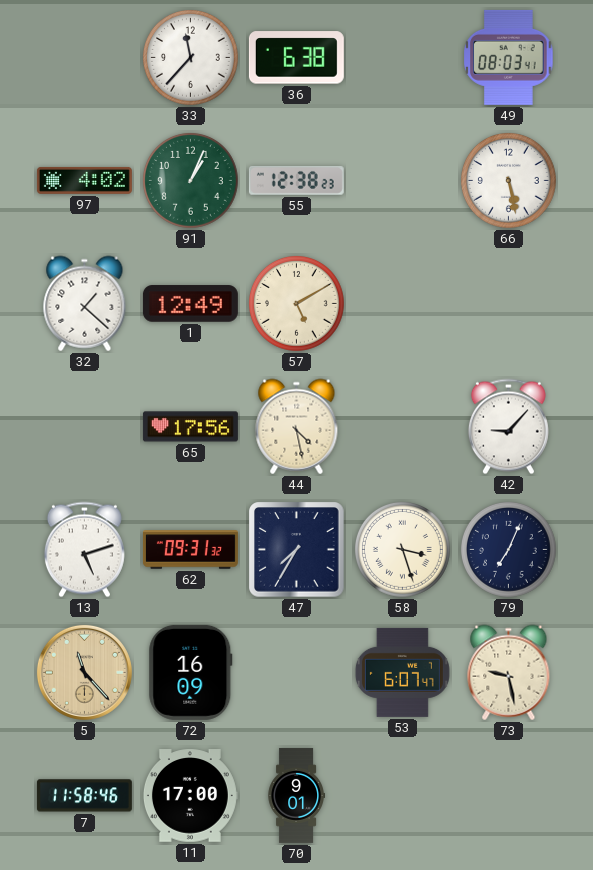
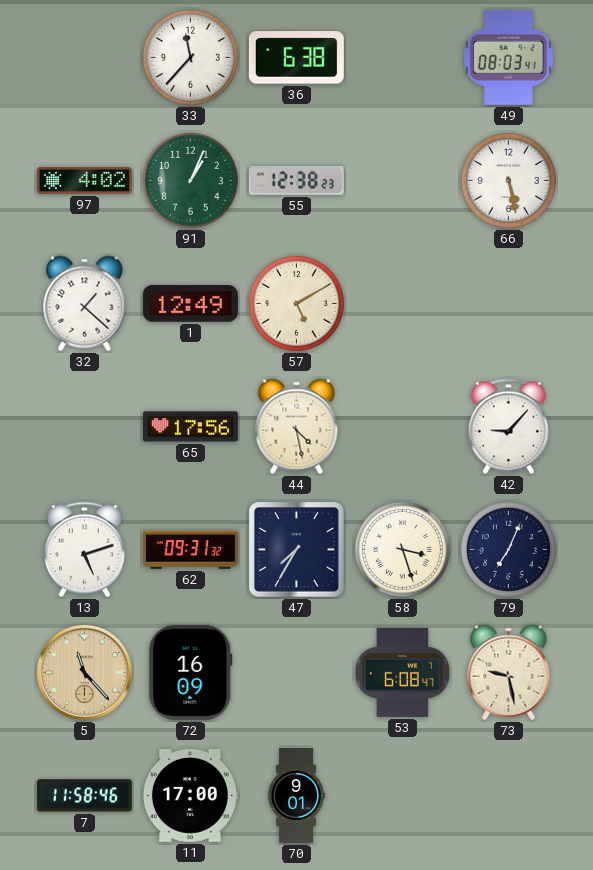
53: 6:07 -> 6:08
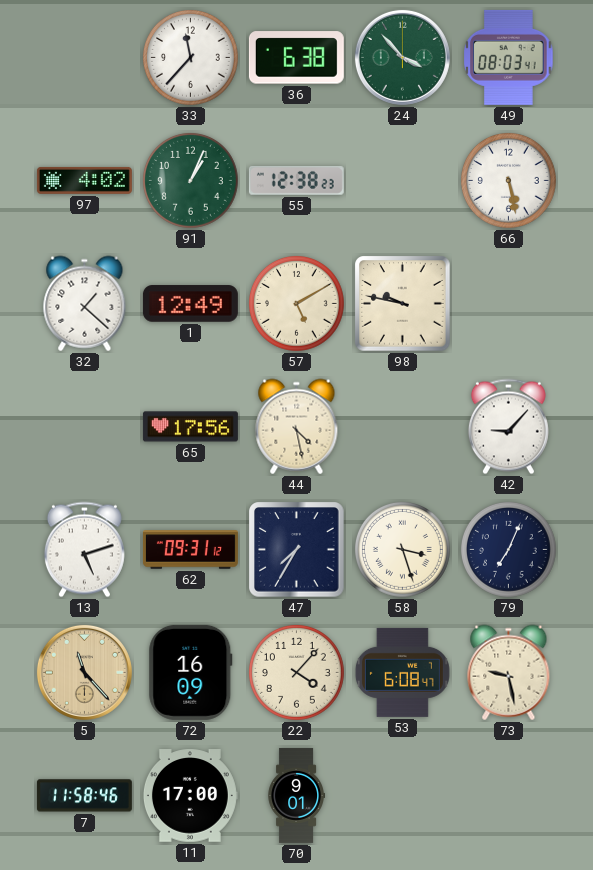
24: none -> 3:53
98: none -> 9:47
62: 09:31:32 -> 09:31:12
22: none -> 4:07
